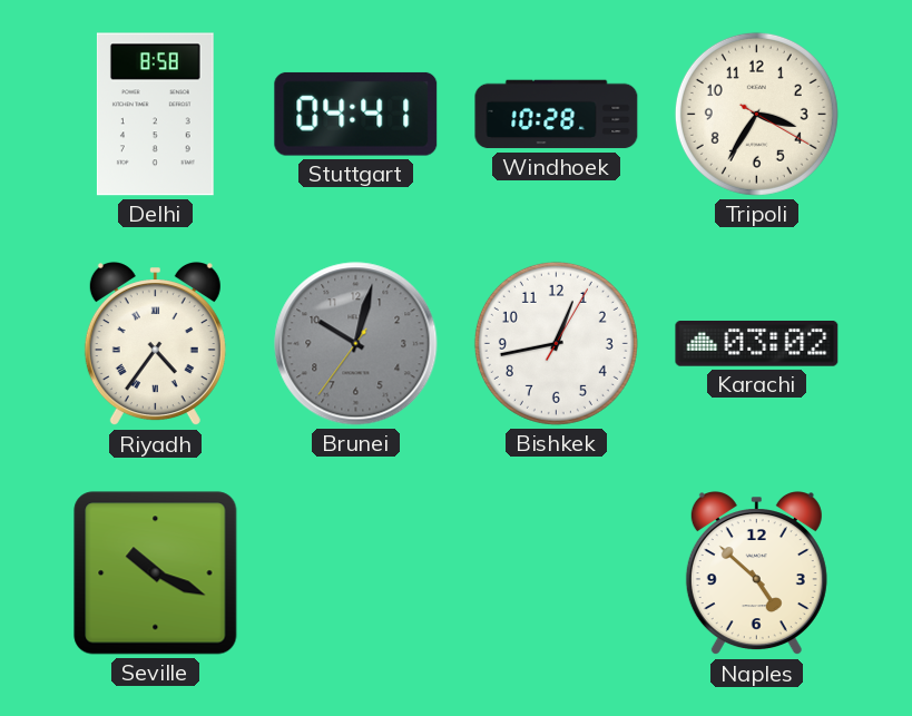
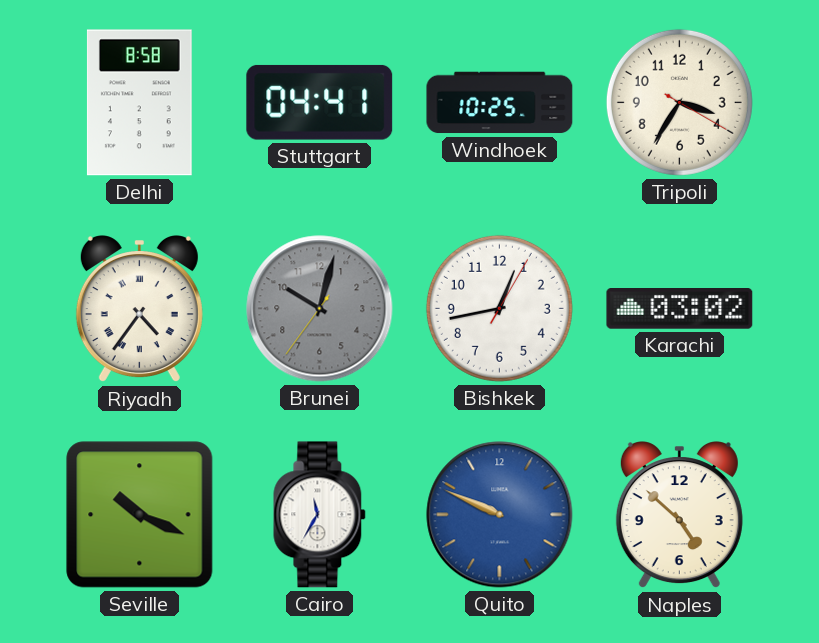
Windhoek: 10:28 -> 10:25
Cairo: none -> 11:35
Quito: none -> 9:49
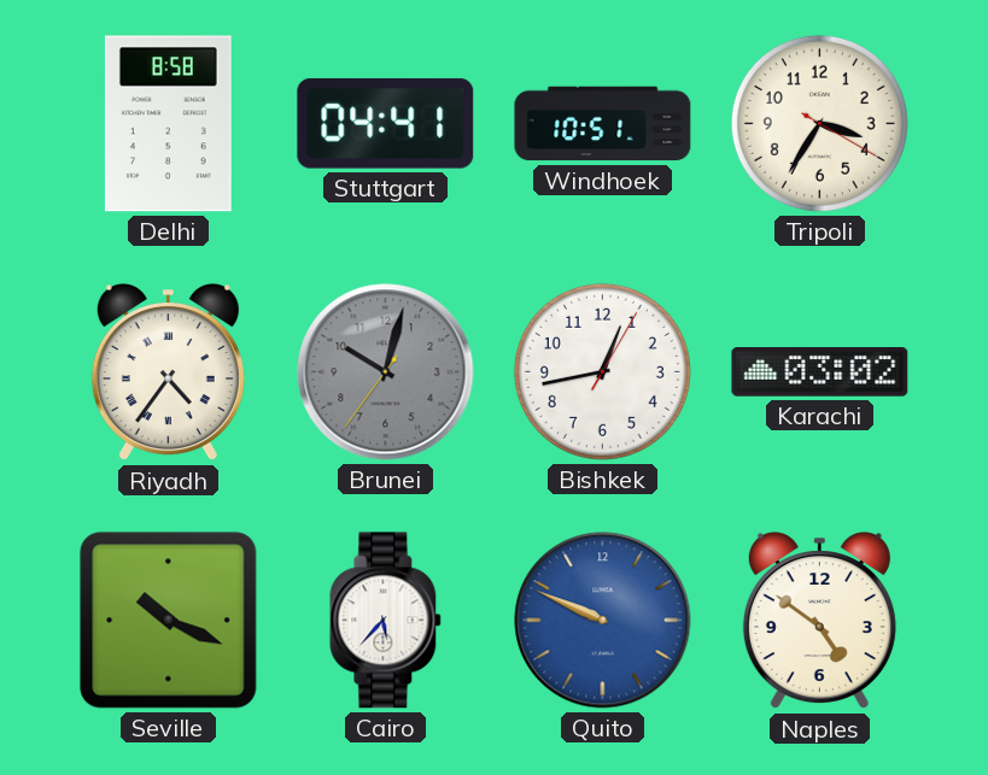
Windhoek: 10:25 -> 10:51
Cairo: 11:35 -> 5:37
Naples: 4:52 -> 4:51
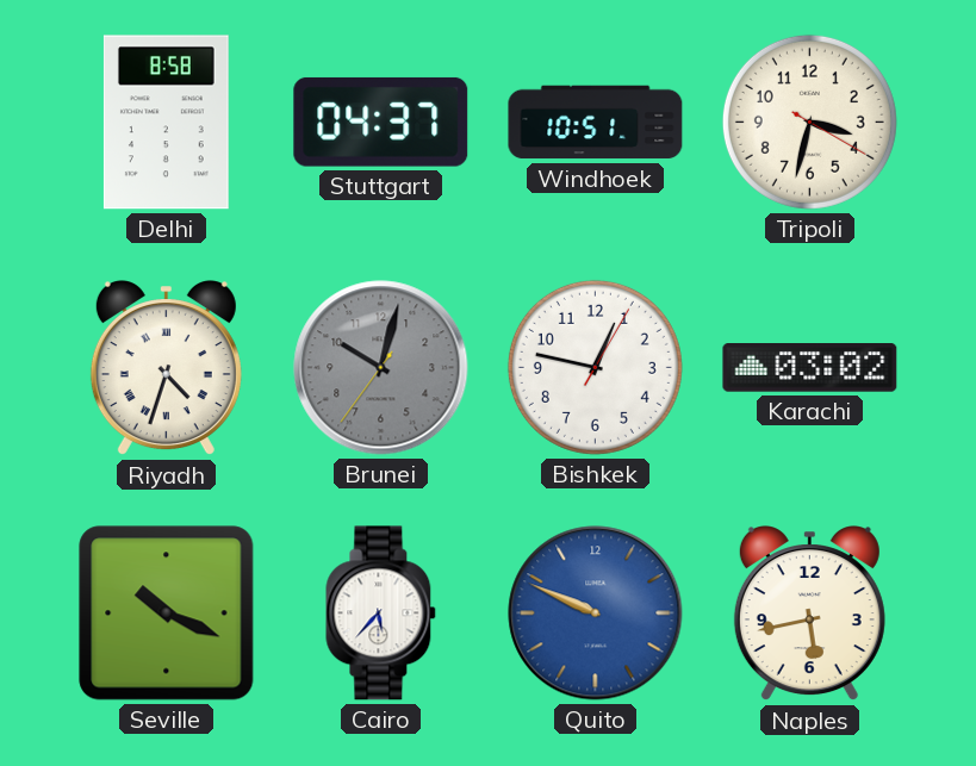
Stuttgart: 04:41 -> 04:37
Tripoli: 3:35 -> 3:32
Riyadh: 4:36 -> 4:33
Bishkek: 12:43 -> 12:47
Naples: 4:51 -> 5:43
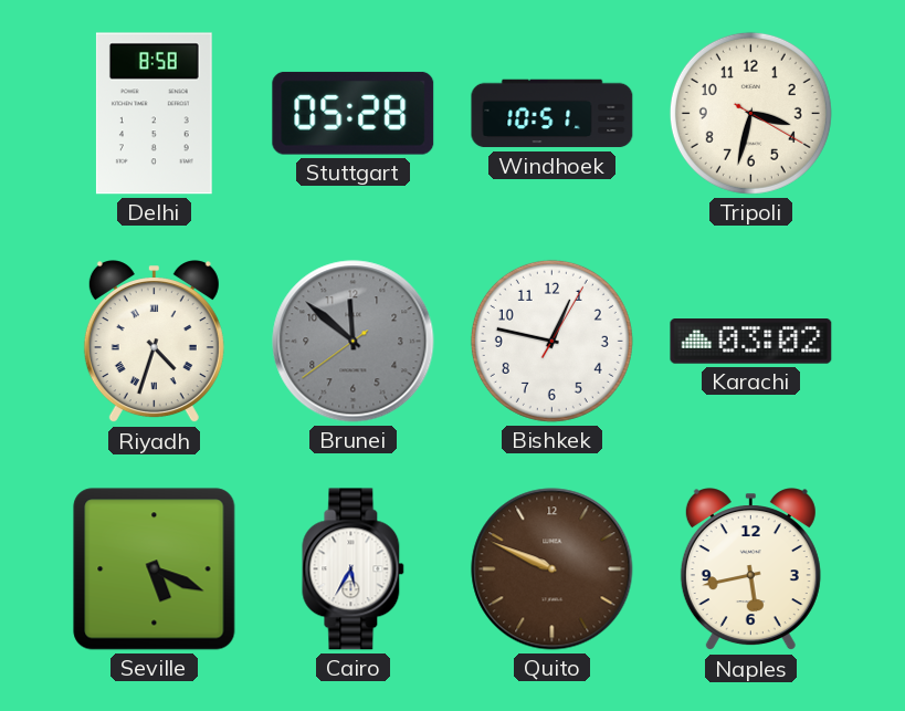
Stuttgart: 04:37 -> 05:28
Brunei: 10:02 -> 11:51
Seville: 10:19 -> 5:19
Cairo: 5:37 -> 5:35
Quito dial: blue -> brown
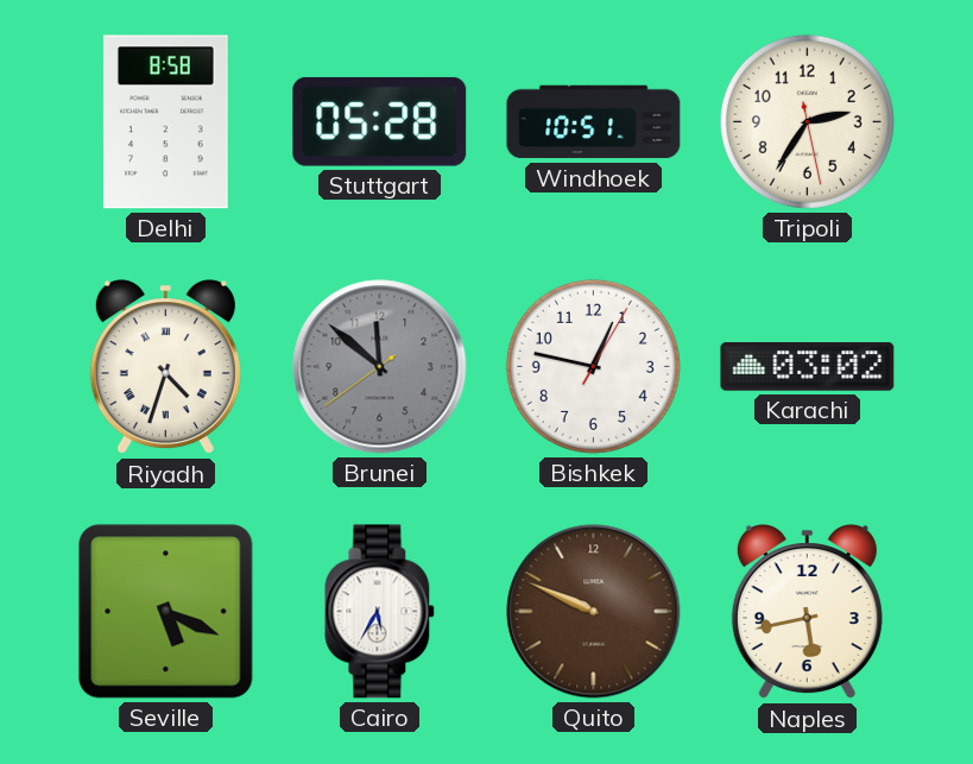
Tripoli: 3:32 -> 2:35
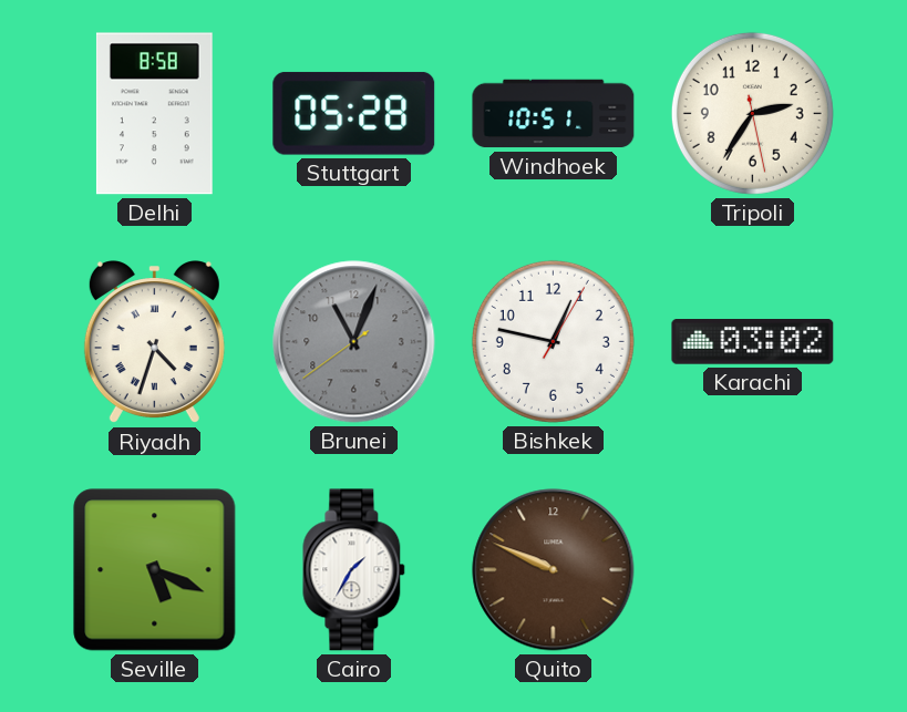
Brunei: 11:51 -> 11:03
Cairo: 5:35 -> 1:35
Naples: 5:43 -> none
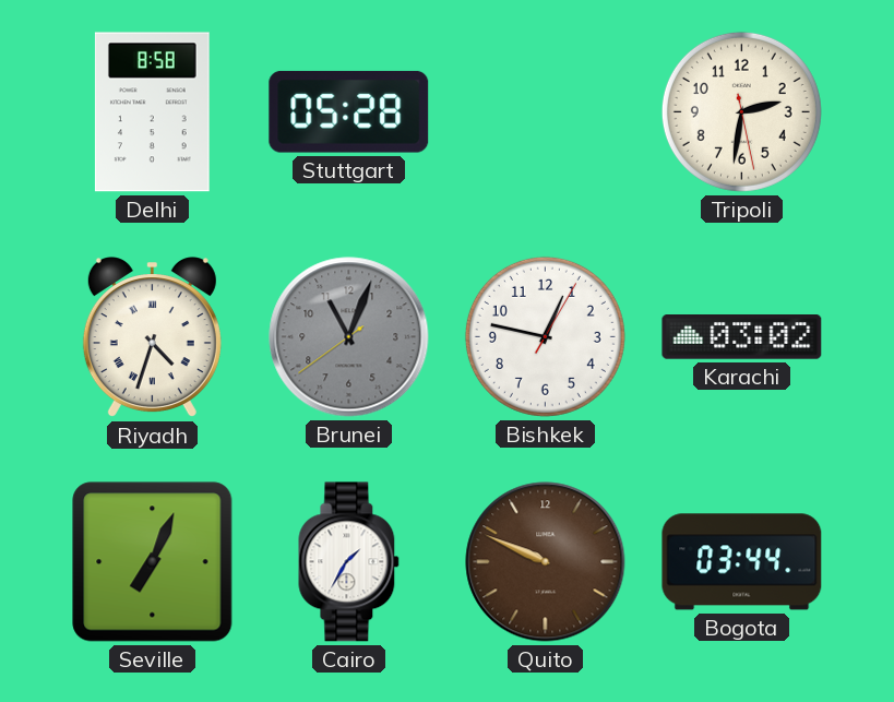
Windhoek: 10:51 -> none
Tripoli: 2:35 -> 2:31
Seville: 5:19 -> 7:04
Bogota: none -> 03:44
